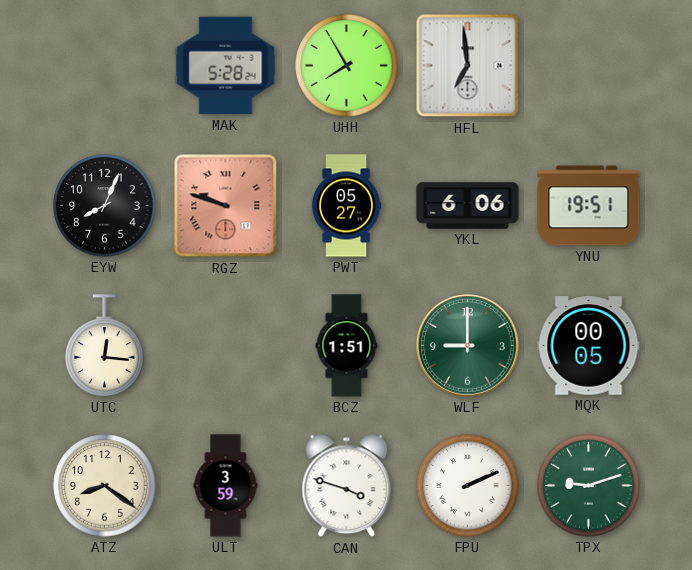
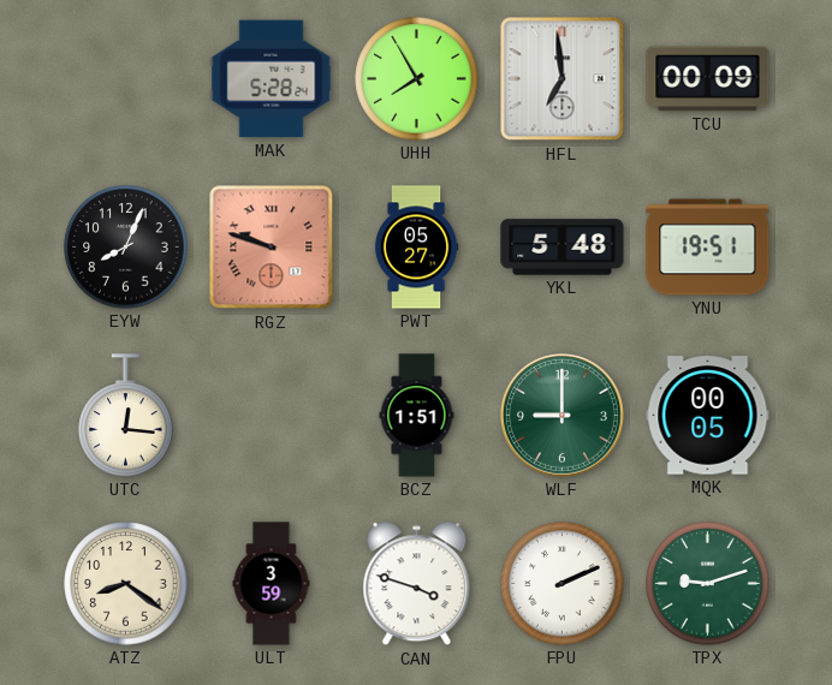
TCU: none -> 00:09
YKL: 6:06 -> 5:48
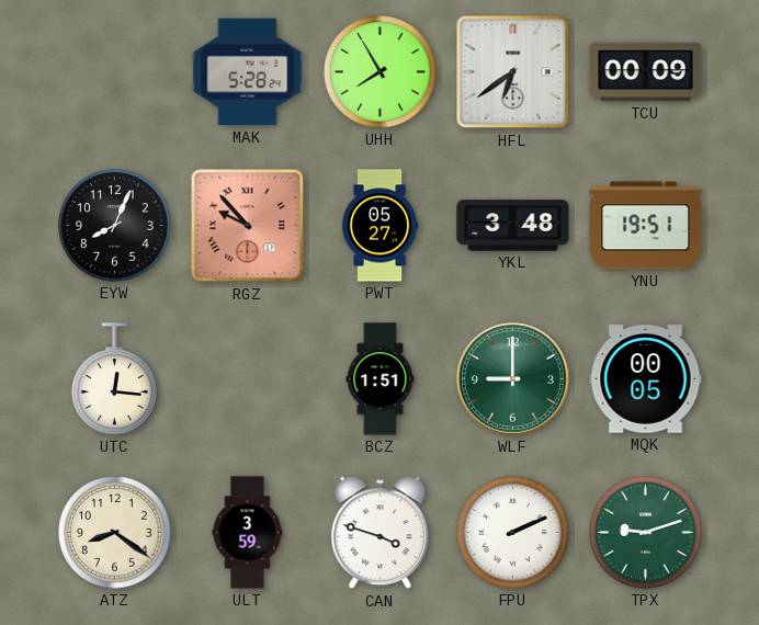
HFL: 6:59 -> 6:39
RGZ: 9:48 -> 9:53
YKL: 5:48 -> 3:48
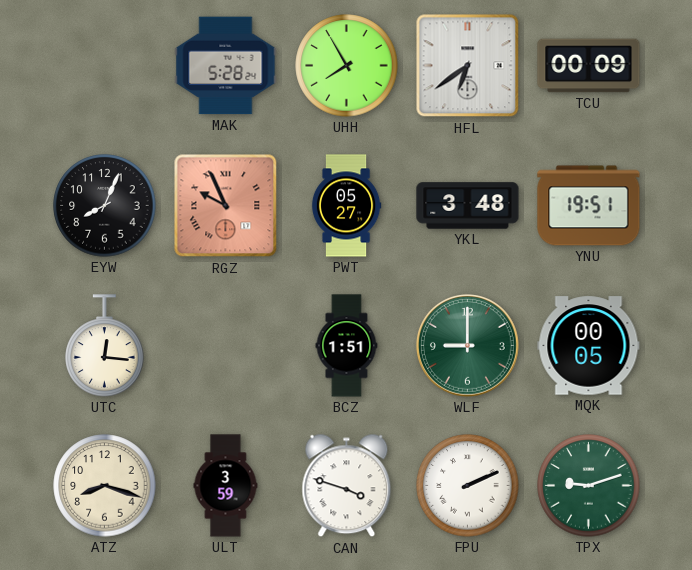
RGZ: 9:53 -> 9:56
ATZ: 8:21 -> 8:18
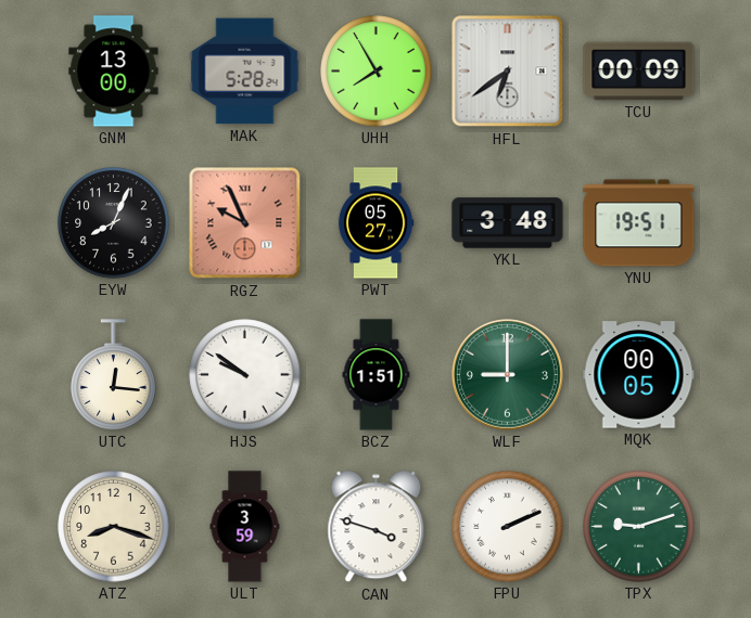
GNM: none -> 13:00
HJS: none -> 9:51
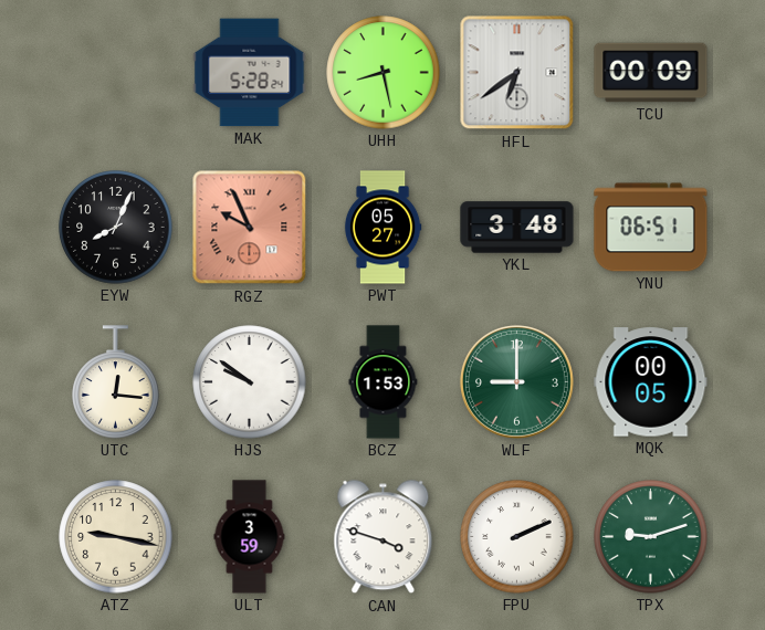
GNM: 13:00 -> none
UHH: 7:55 -> 8:28
YNU: 19:51 -> 06:51
BCZ: 1:51 -> 1:53
ATZ: 8:18 -> 9:17
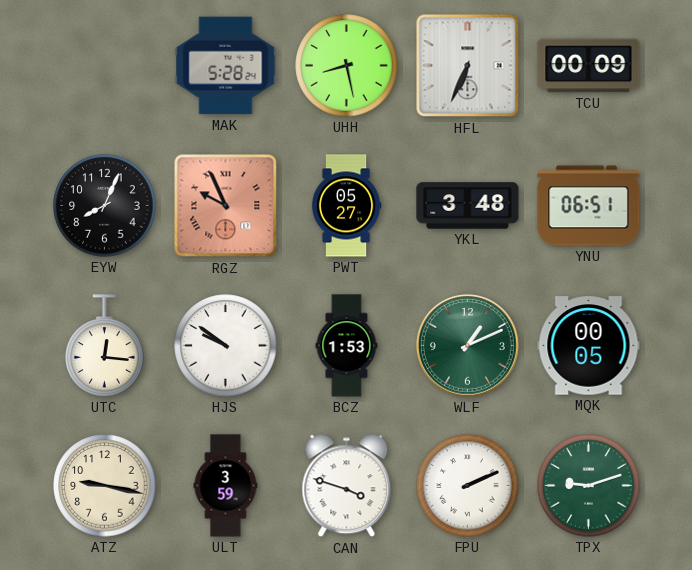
HFL: 6:39 -> 6:34
WLF: 9:00 -> 1:11
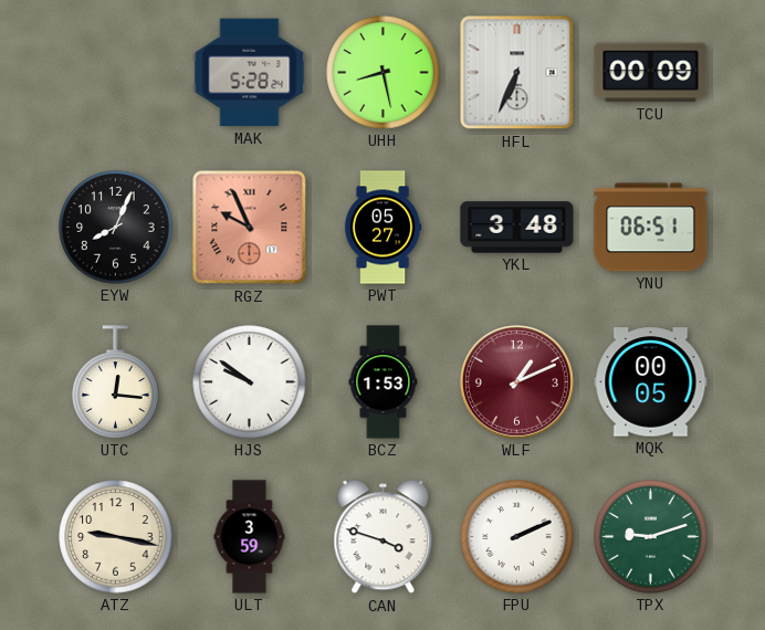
WLF dial: green -> burgundy
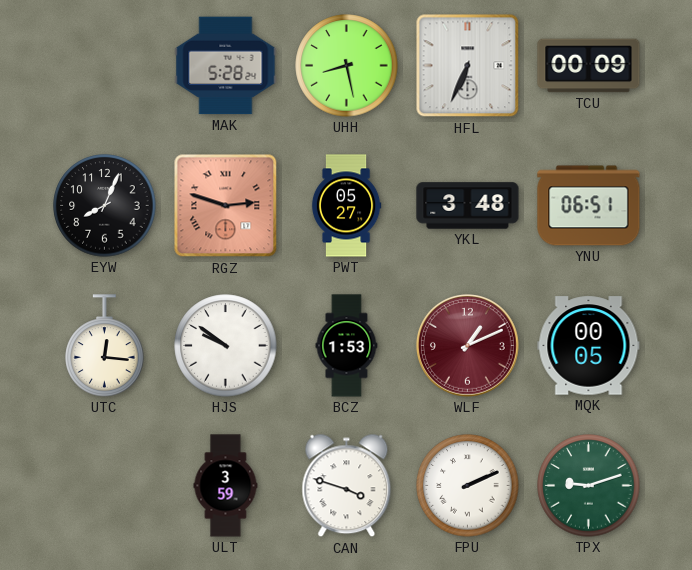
RGZ: 9:56 -> 2:48
ATZ: 9:17 -> none
